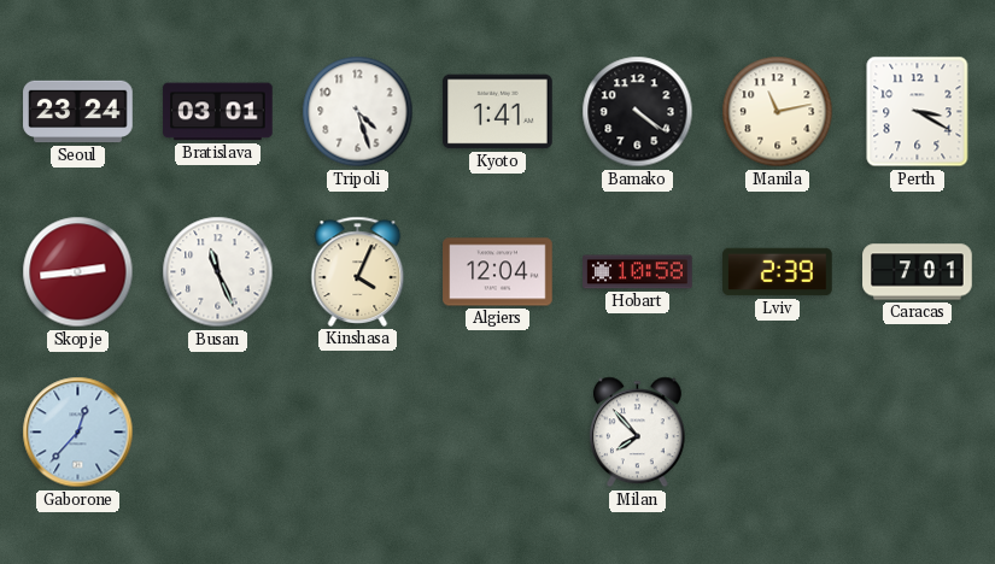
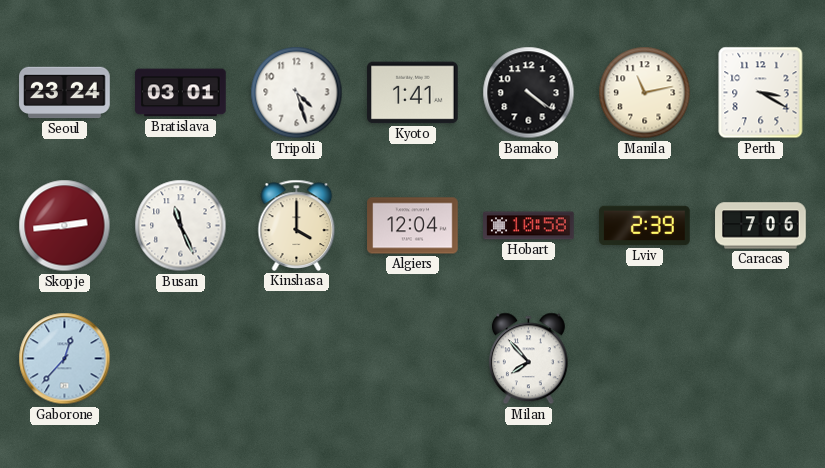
Kinshasa: 4:04 -> 4:00
Caracas: 7:01 -> 7:06
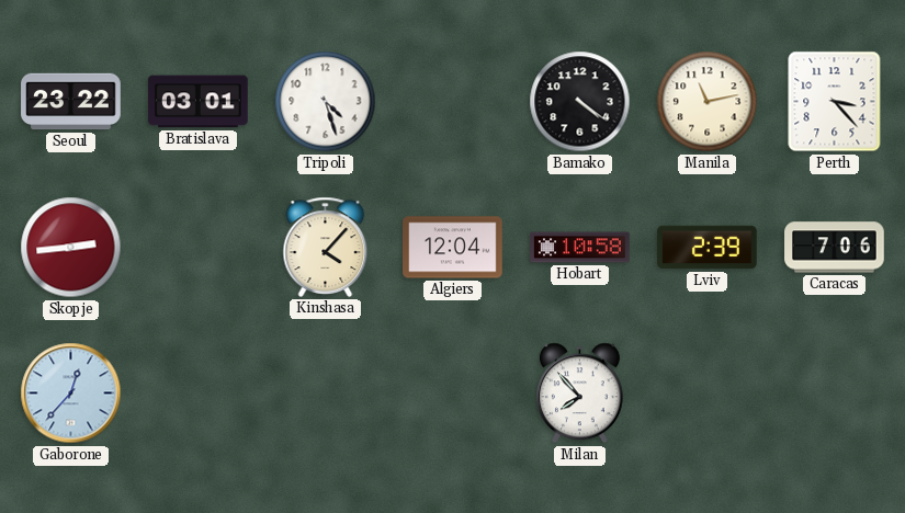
Seoul: 23:24 -> 23:22
Kyoto: 1:41 -> none
Perth: 3:20 -> 3:23
Busan: 11:26 -> none
Kinshasa: 4:00 -> 4:07
